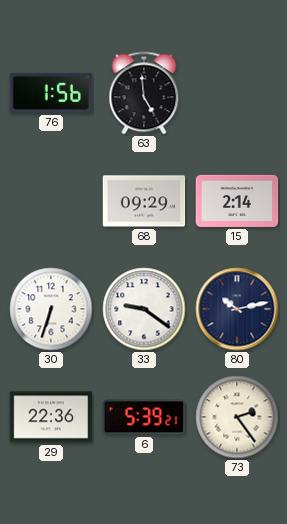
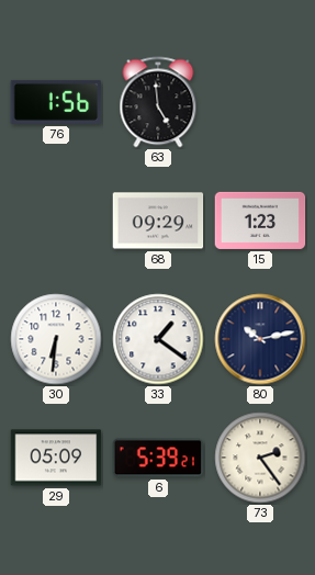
15: 2:14 -> 1:23
30: 6:33 -> 6:31
33: 9:21 -> 1:21
29: 22:36 -> 05:09
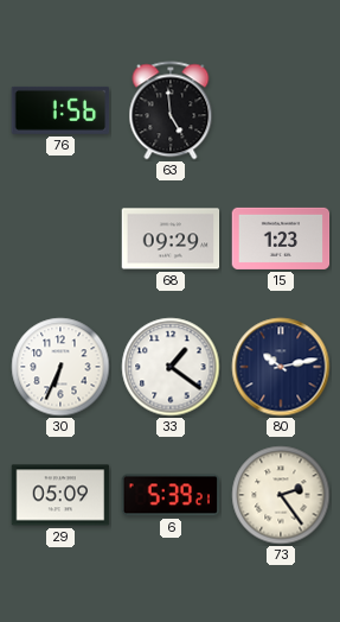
30: 6:31 -> 6:34
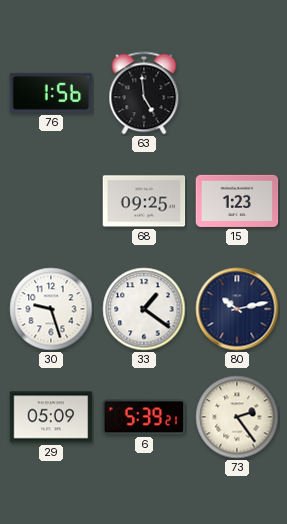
68: 09:29 -> 09:25
30: 6:34 -> 9:27
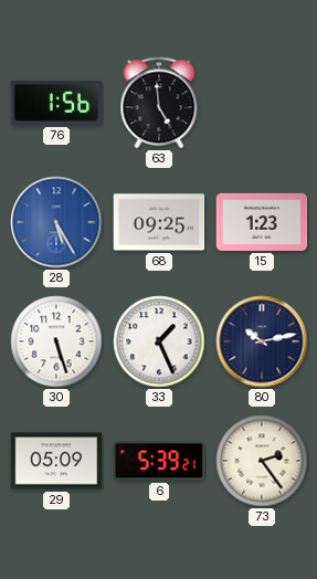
28: none -> 5:25
30: 9:27 -> 5:27
33: 1:21 -> 1:26
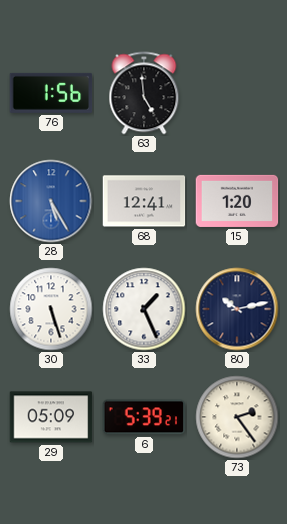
68: 09:25 -> 12:41
15: 1:23 -> 1:20
